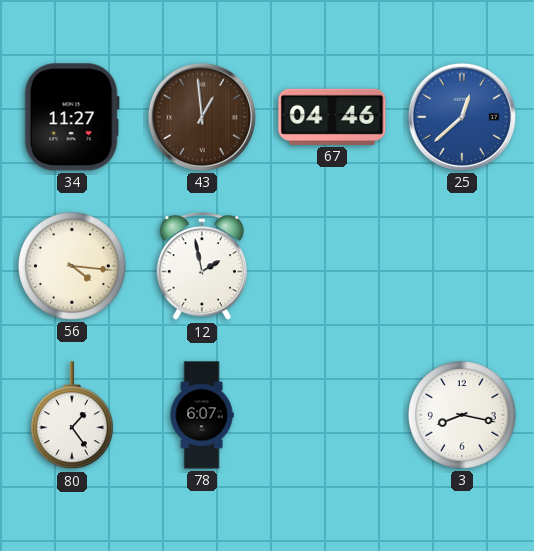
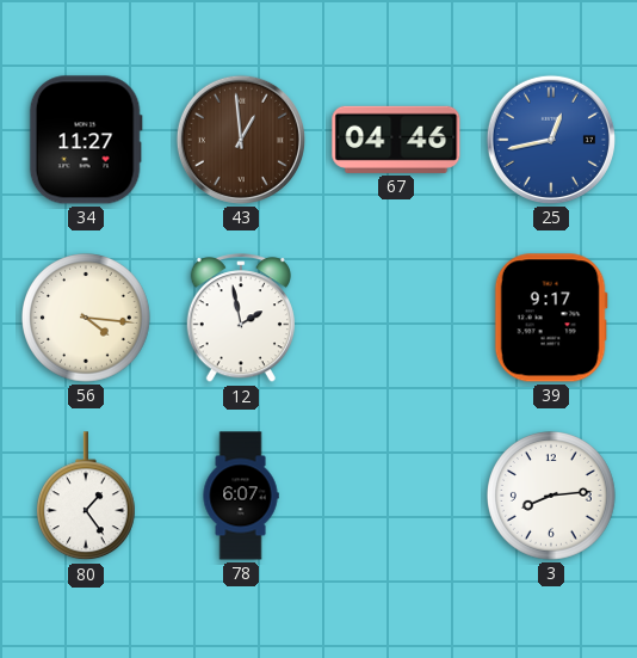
25: 12:38 -> 12:43
39: none -> 9:17
3: 8:17 -> 8:14
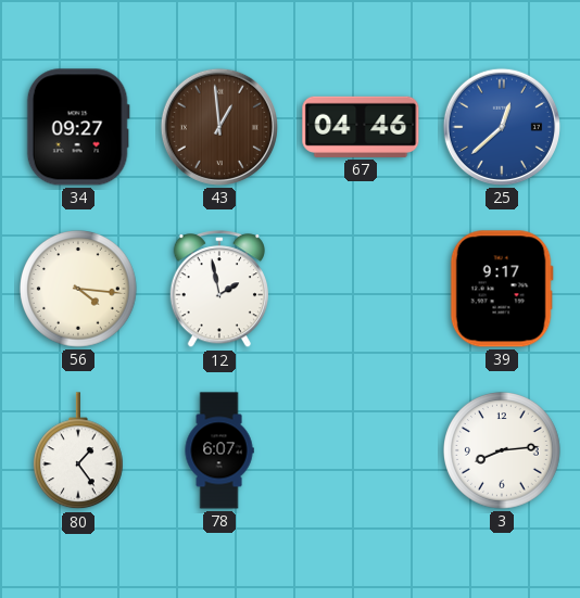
34: 11:27 -> 09:27
25: 12:43 -> 12:38
